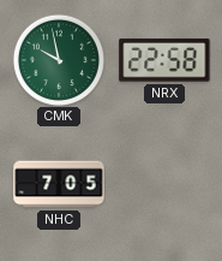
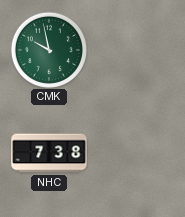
NRX: 22:58 -> none
NHC: 7:05 -> 7:38
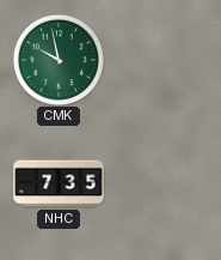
NHC: 7:38 -> 7:35
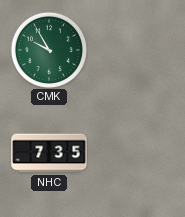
CMK: 9:58 -> 9:55
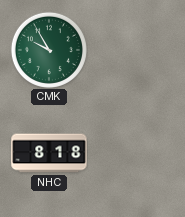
NHC: 7:35 -> 8:18
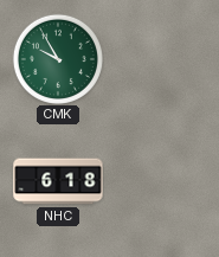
NHC: 8:18 -> 6:18
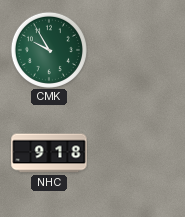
NHC: 6:18 -> 9:18
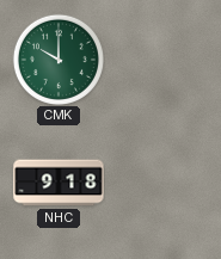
CMK: 9:55 -> 10:00
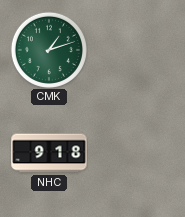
CMK: 10:00 -> 1:12
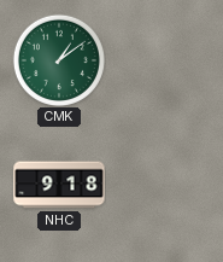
CMK: 1:12 -> 1:09
